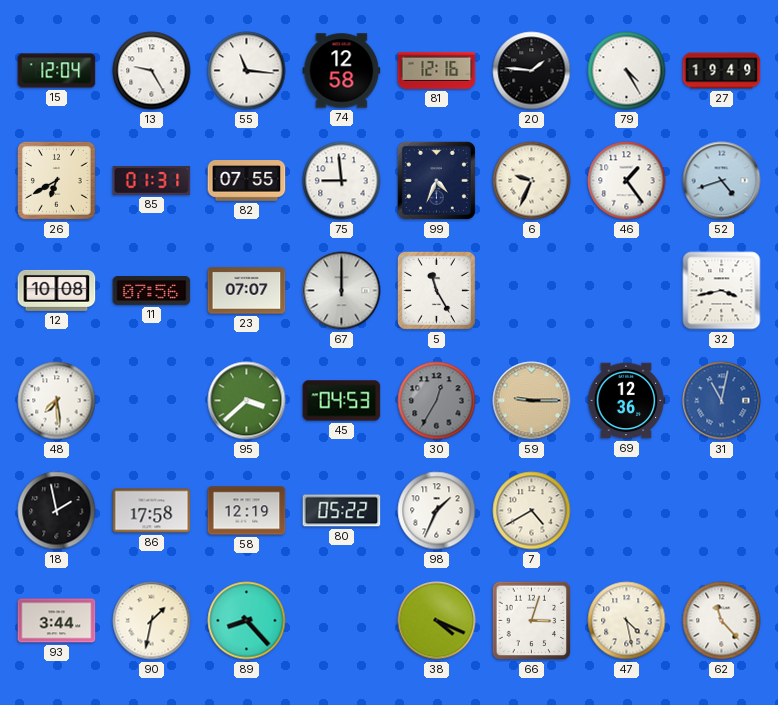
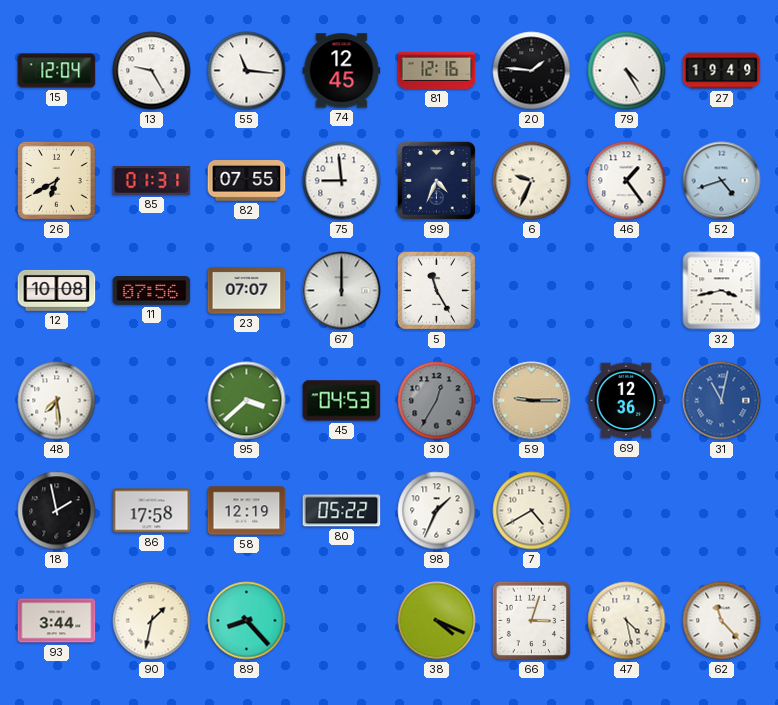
74: 12:58 -> 12:45
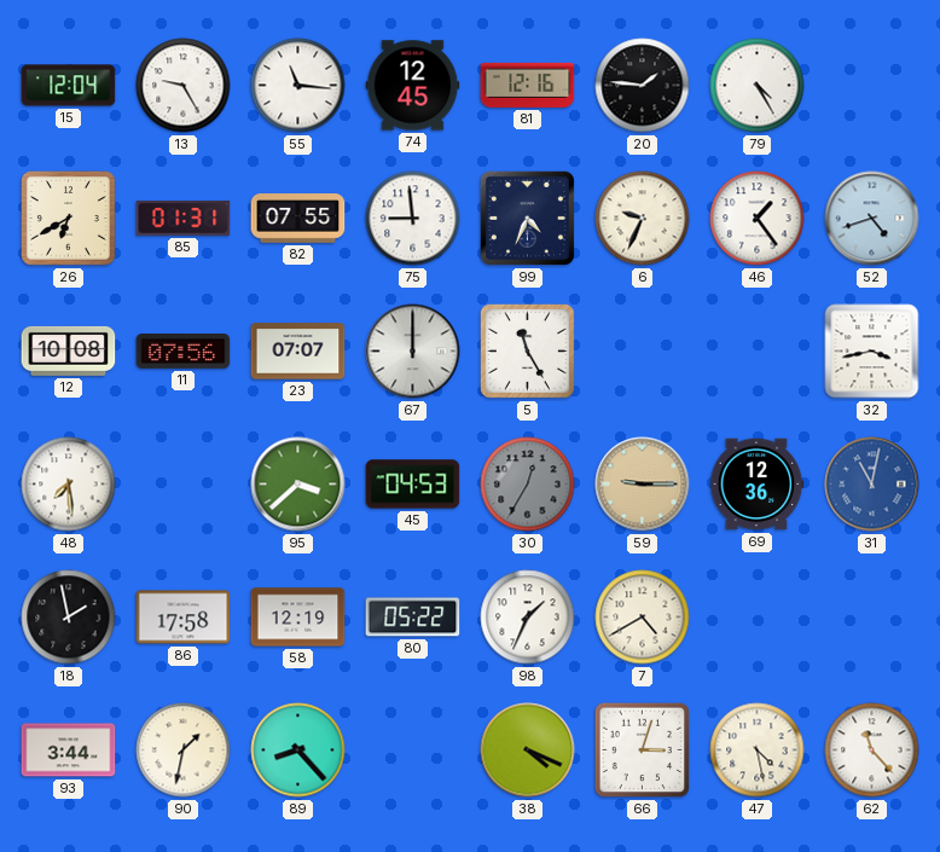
27: 19:49 -> none
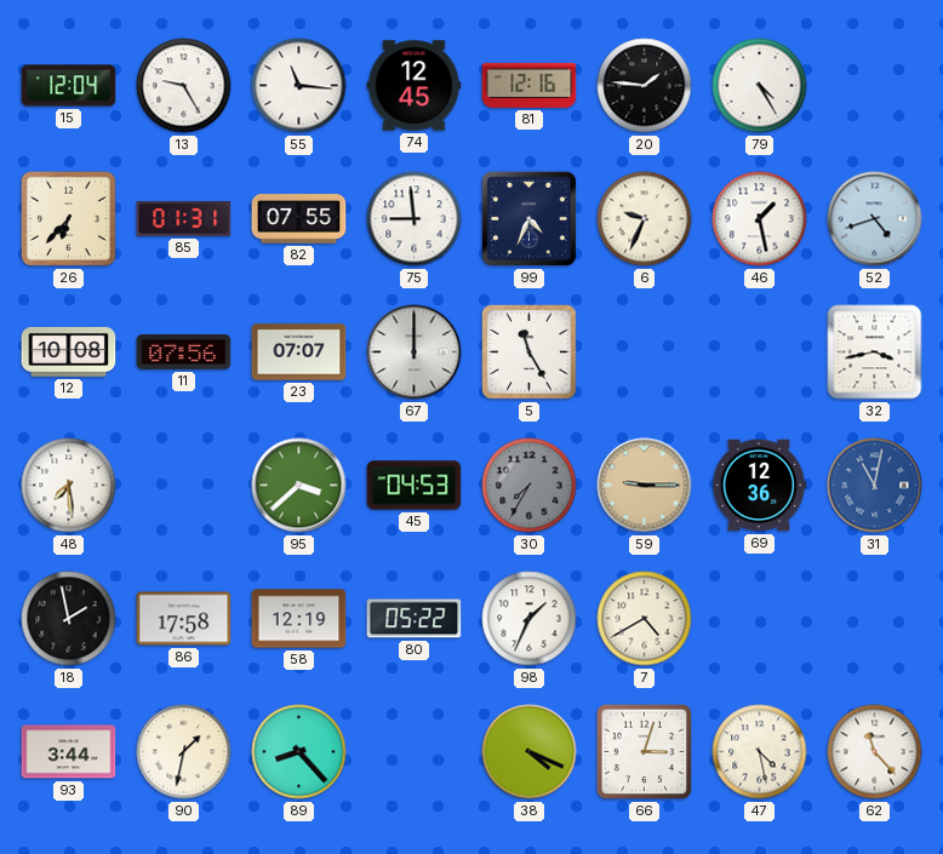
26: 6:40 -> 6:37
46: 1:24 -> 1:28
30: 12:35 -> 7:35
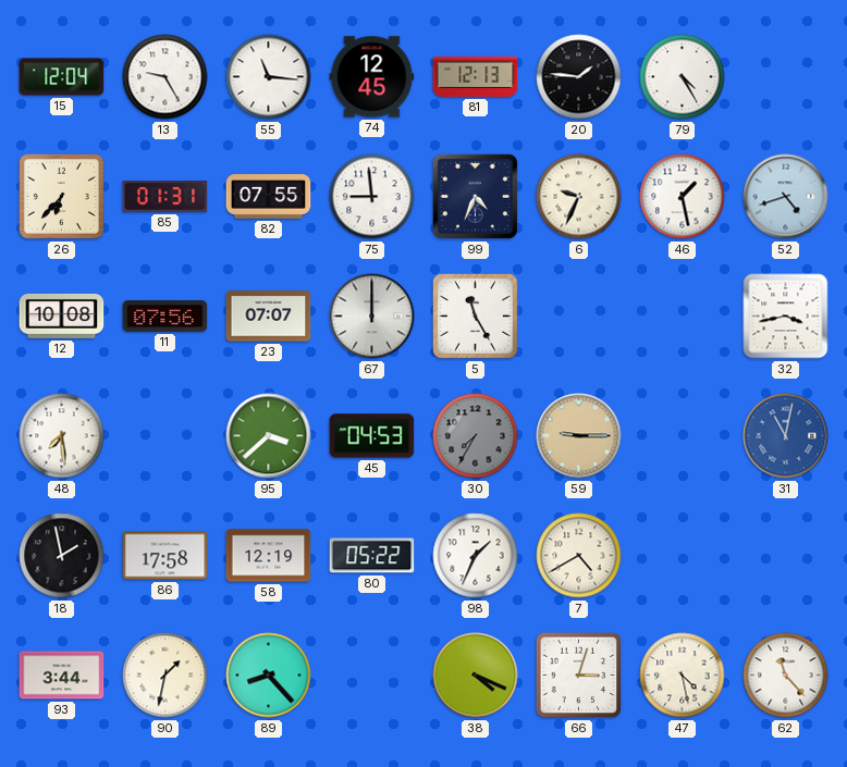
81: 12:16 -> 12:13
69: 12:36 -> none
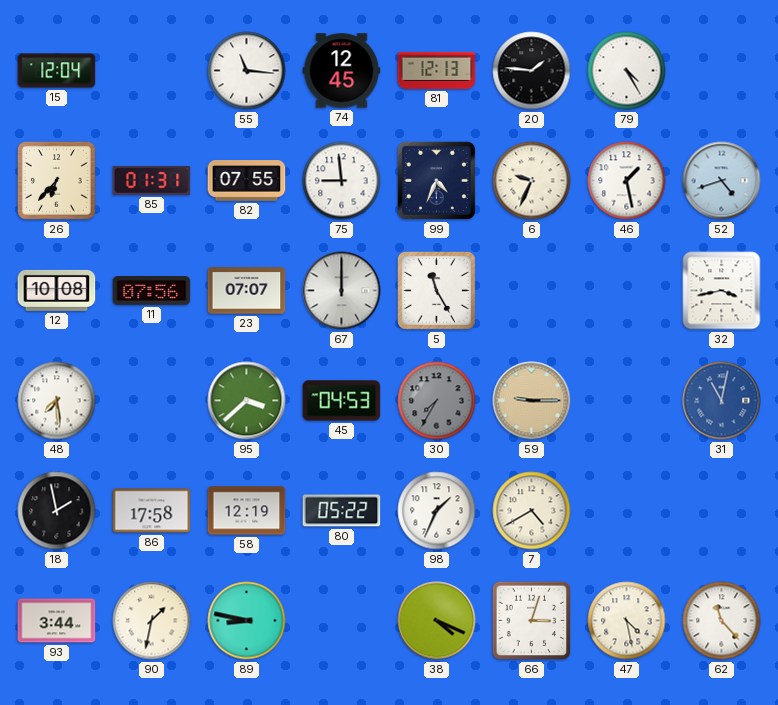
13: 9:25 -> none
89: 8:23 -> 8:47
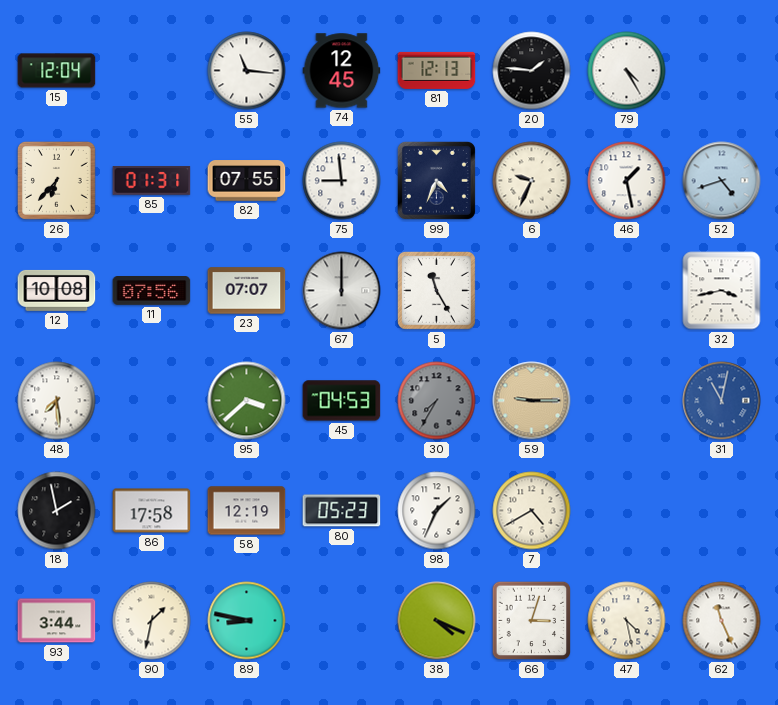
80: 05:22 -> 05:23
62: 11:23 -> 11:26
